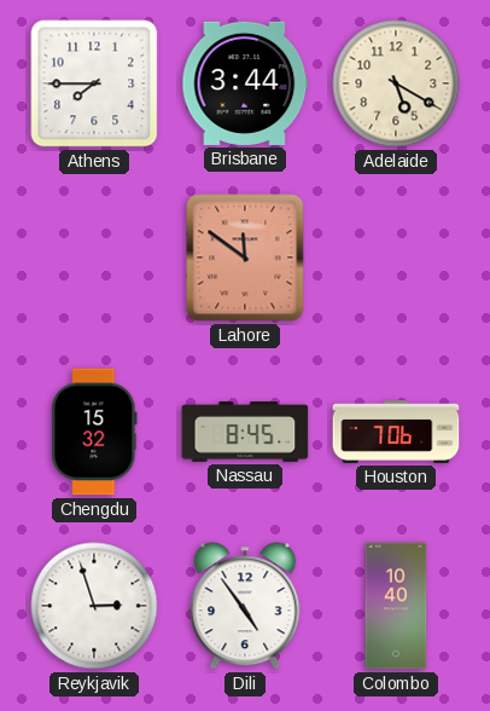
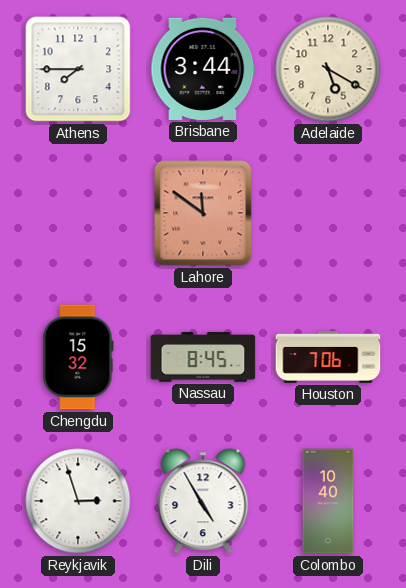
Dili: 4:54 -> 4:55
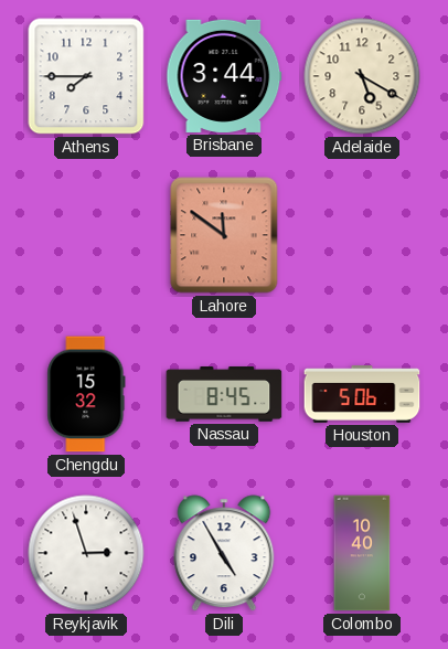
Houston: 7:06 -> 5:06
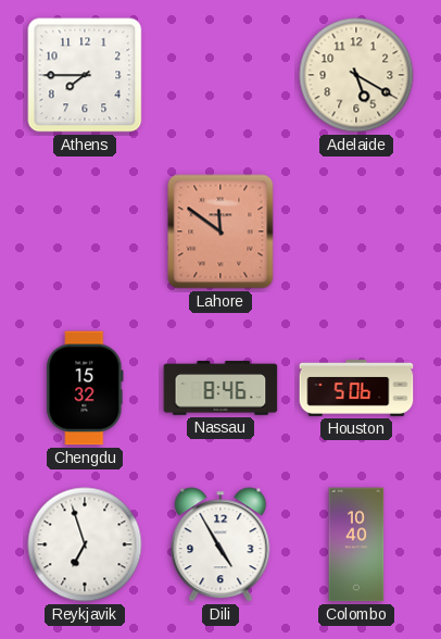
Brisbane: 3:44 -> none
Nassau: 8:45 -> 8:46
Reykjavik: 2:57 -> 6:57
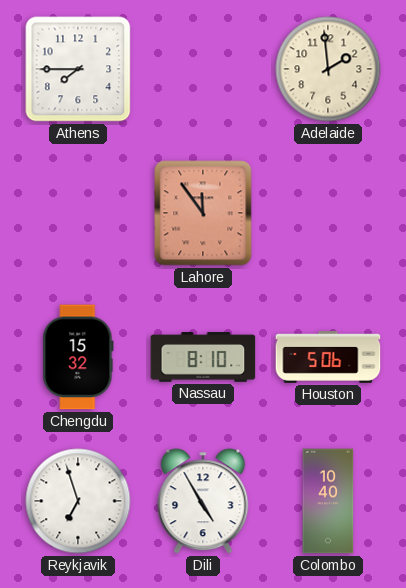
Adelaide: 5:20 -> 1:59
Lahore: 11:51 -> 11:54
Nassau: 8:46 -> 8:10
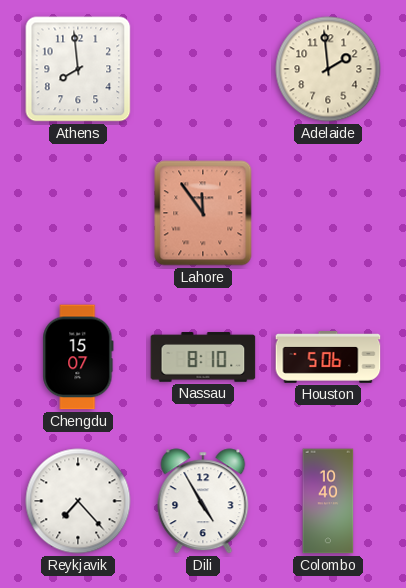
Athens: 7:45 -> 7:59
Chengdu: 15:32 -> 15:07
Reykjavik: 6:57 -> 7:23
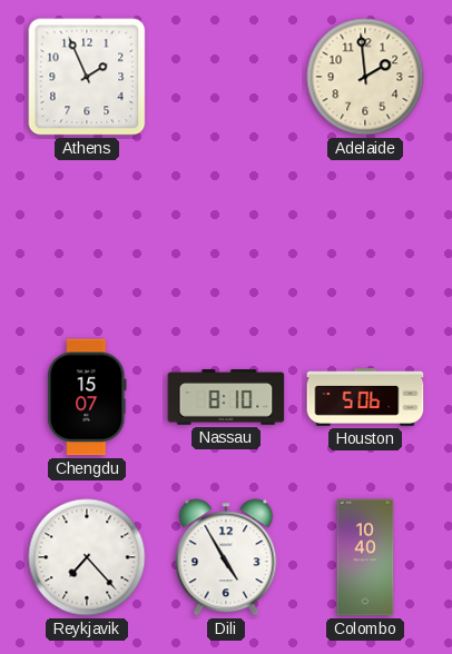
Athens: 7:59 -> 1:56
Lahore: 11:54 -> none
